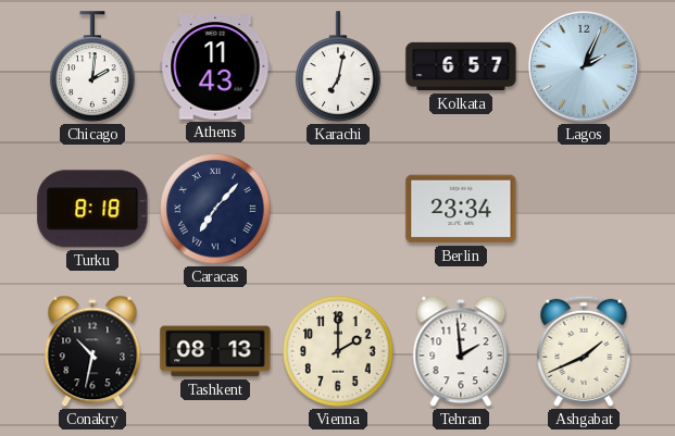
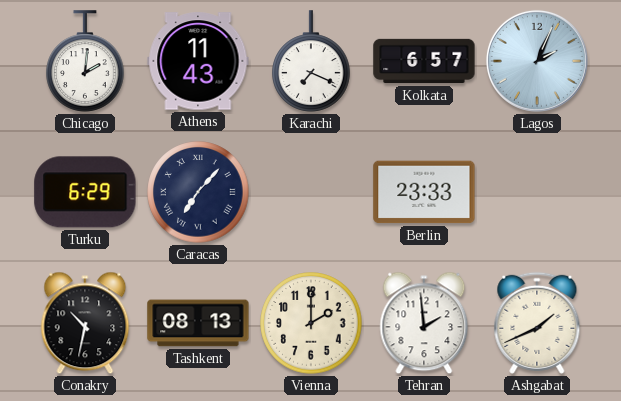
Karachi: 7:02 -> 7:19
Turku: 8:18 -> 6:29
Berlin: 23:34 -> 23:33
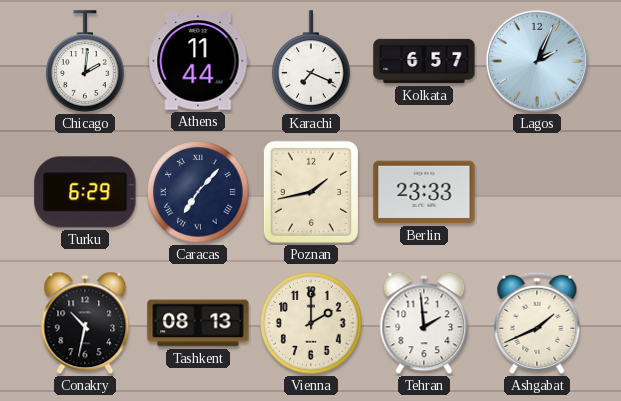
Athens: 11:43 -> 11:44
Poznan: none -> 1:43
